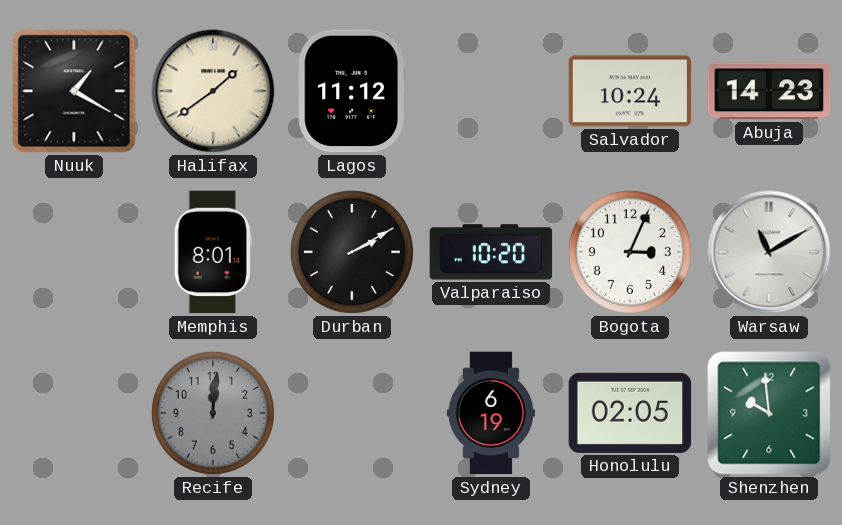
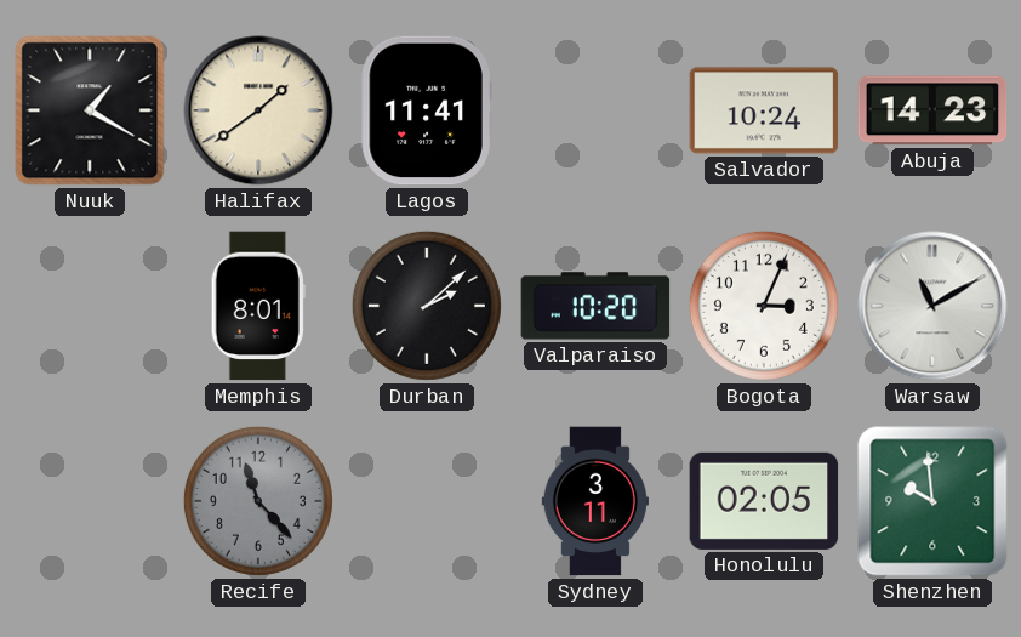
Lagos: 11:12 -> 11:41
Durban: 2:10 -> 2:08
Recife: 12:01 -> 11:23
Sydney: 6:19 -> 3:11
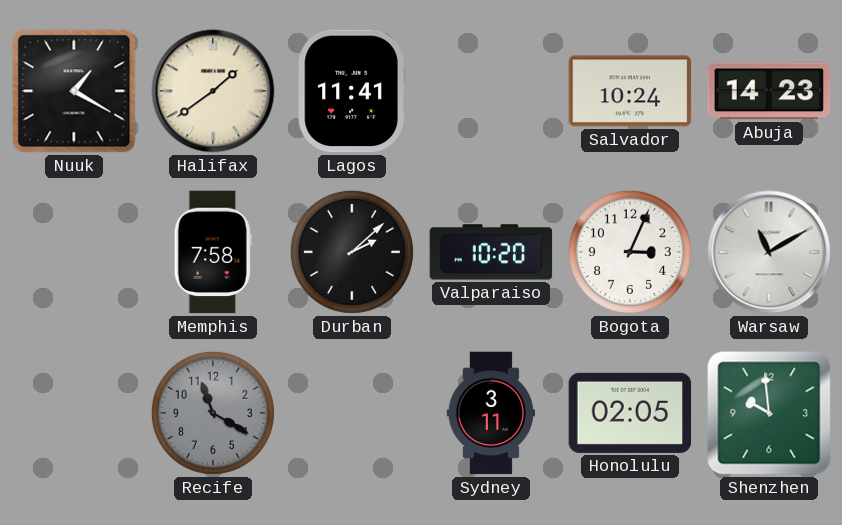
Memphis: 8:01 -> 7:58
Recife: 11:23 -> 11:20
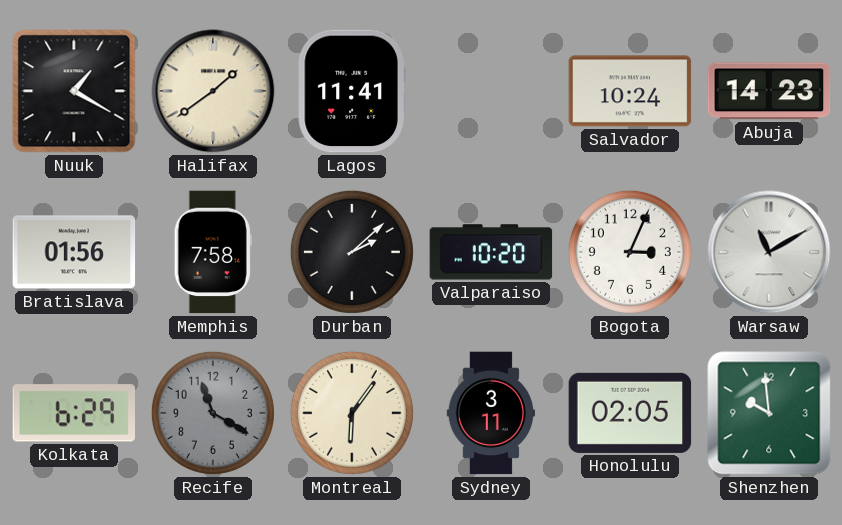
Bratislava: none -> 01:56
Kolkata: none -> 6:29
Montreal: none -> 6:06
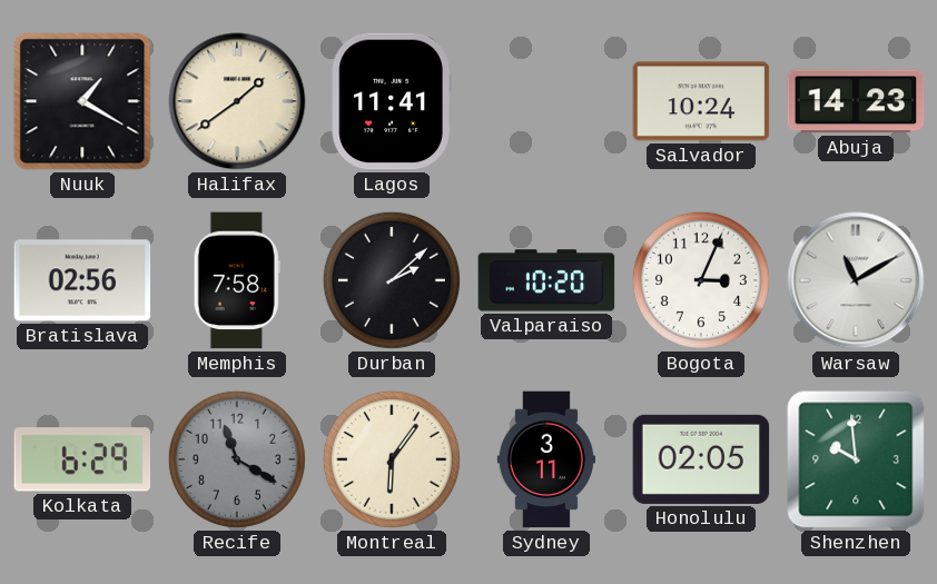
Bratislava: 01:56 -> 02:56
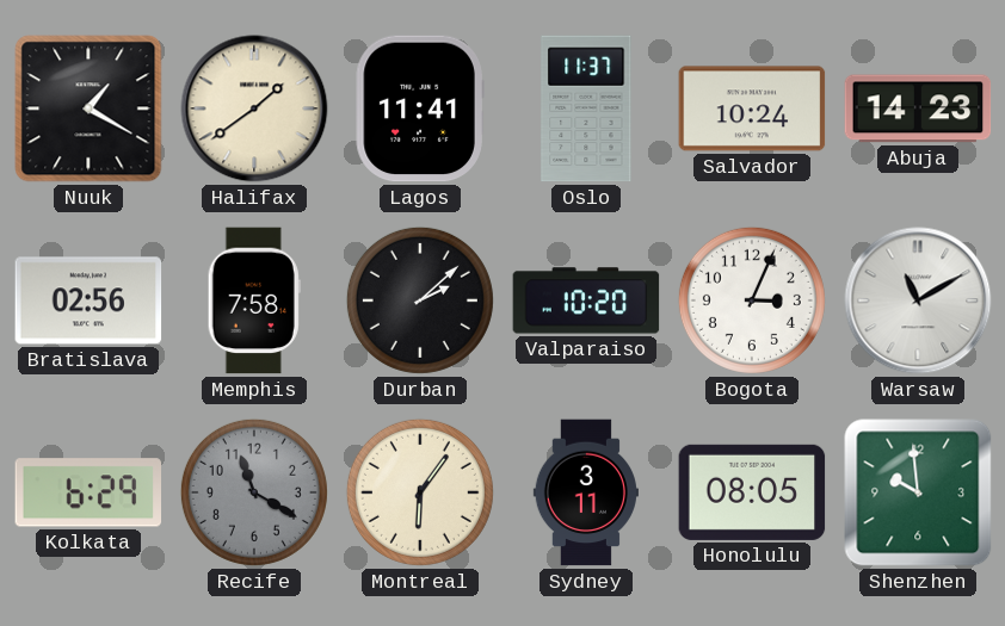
Oslo: none -> 11:37
Honolulu: 02:05 -> 08:05
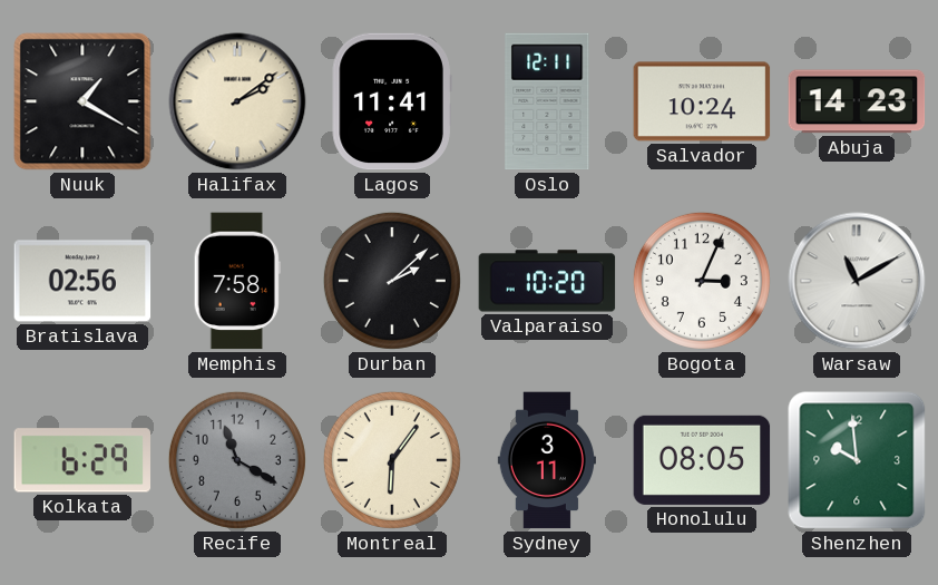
Halifax: 1:39 -> 2:09
Oslo: 11:37 -> 12:11
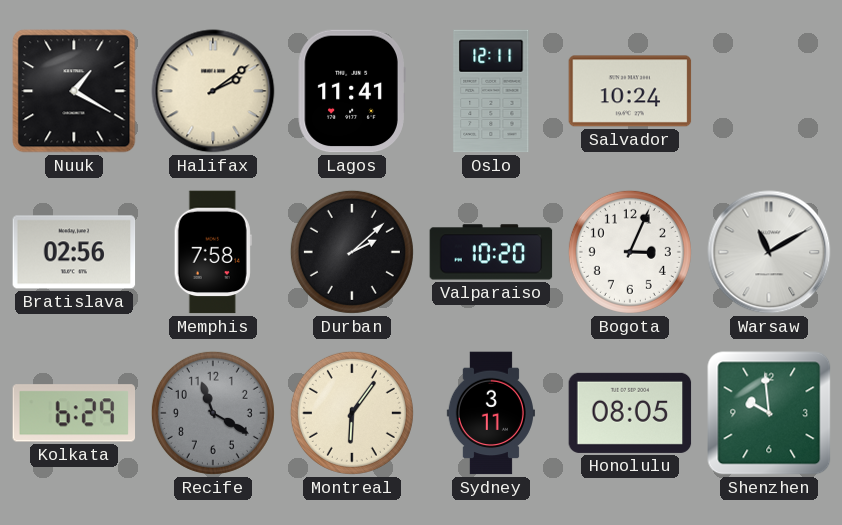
Abuja: 14:23 -> none
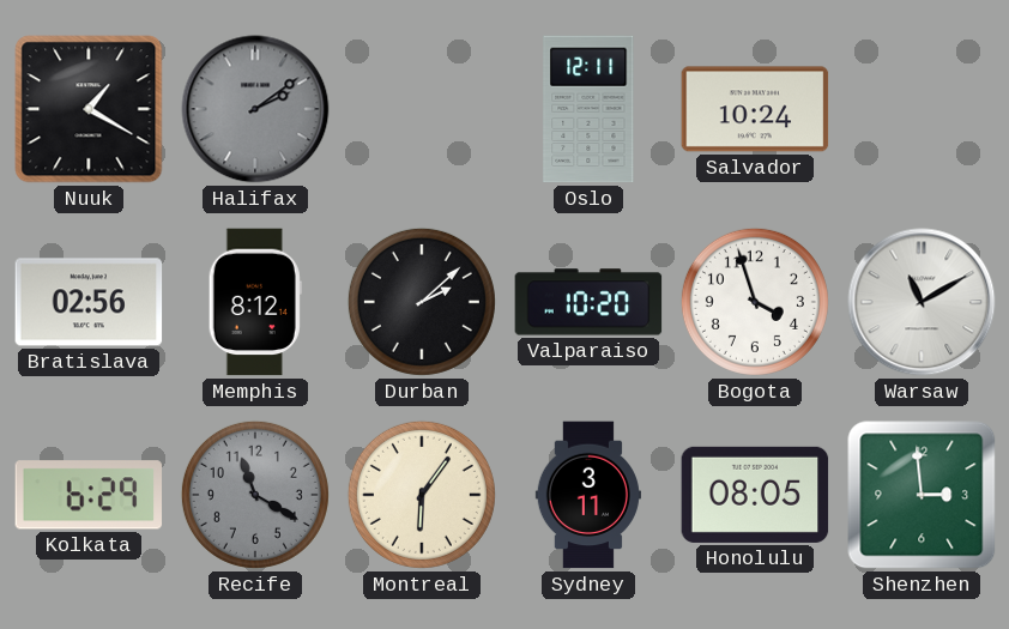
Halifax dial: cream -> grey
Lagos: 11:41 -> none
Memphis: 7:58 -> 8:12
Bogota: 3:04 -> 3:57
Shenzhen: 9:59 -> 2:59
